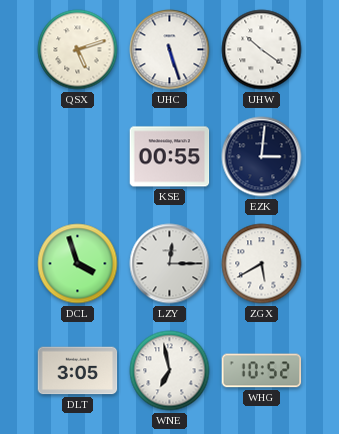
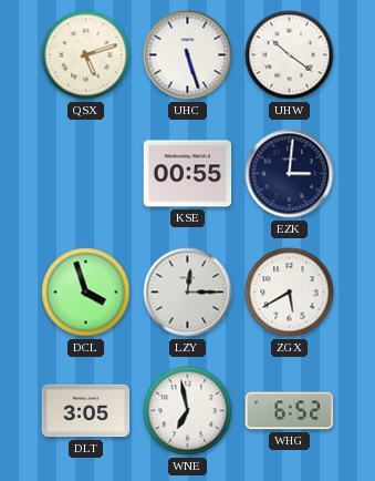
WHG: 10:52 -> 6:52
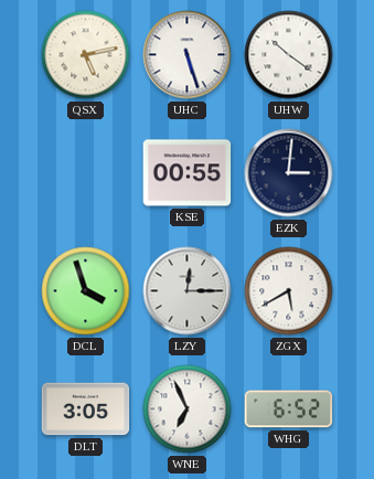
QSX: 5:12 -> 5:13
WNE: 6:58 -> 6:56
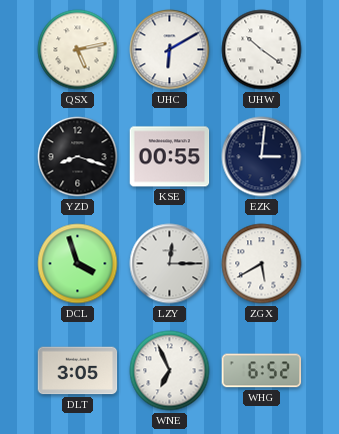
UHC: 5:27 -> 6:10
YZD: none -> 8:18
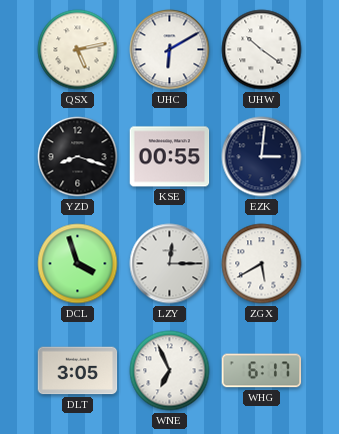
WHG: 6:52 -> 6:17
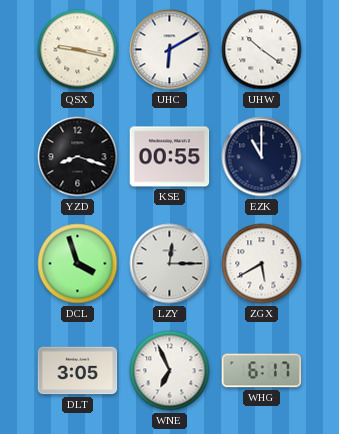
QSX: 5:13 -> 9:17
EZK: 3:01 -> 11:00
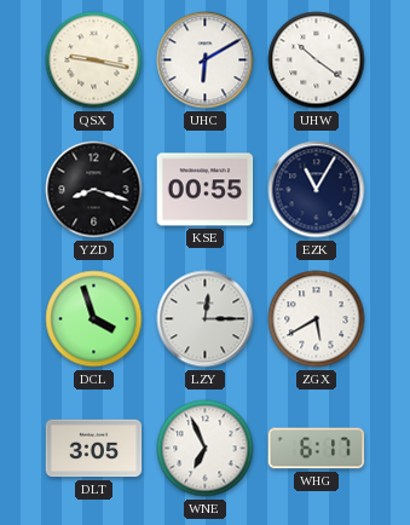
EZK: 11:00 -> 11:05
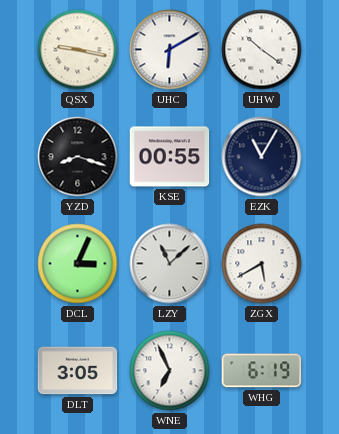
DCL: 3:57 -> 3:04
LZY: 12:15 -> 11:08
WHG: 6:17 -> 6:19
